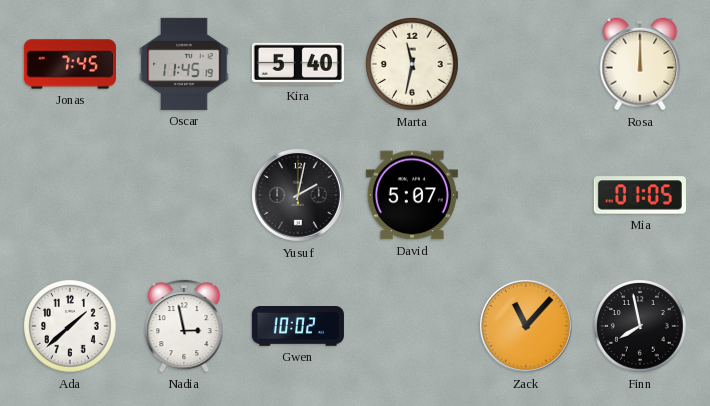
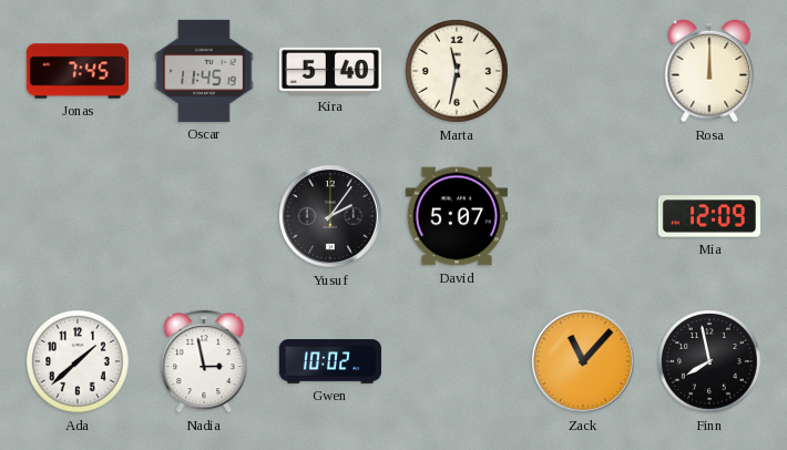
Yusuf: 2:02 -> 2:06
Mia: 01:05 -> 12:09
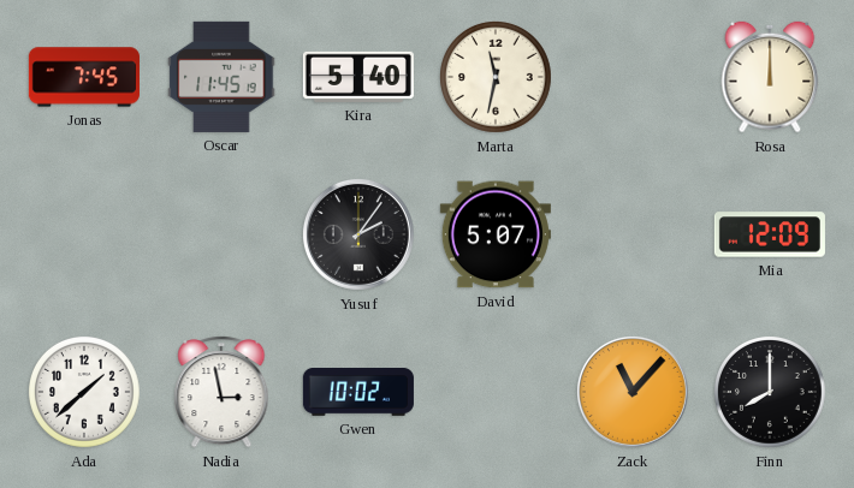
Finn: 7:58 -> 8:00
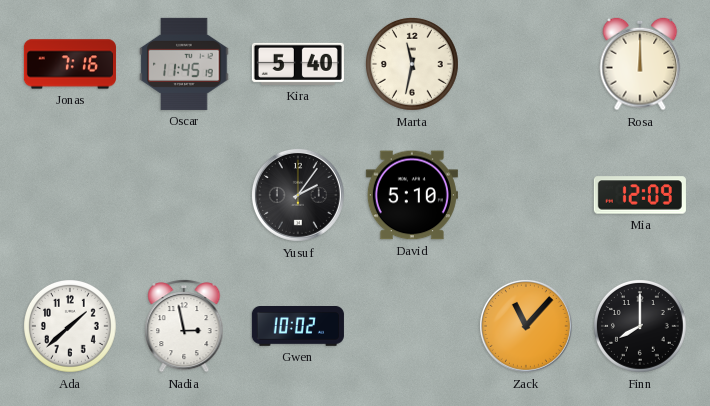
Jonas: 7:45 -> 7:16
David: 5:07 -> 5:10
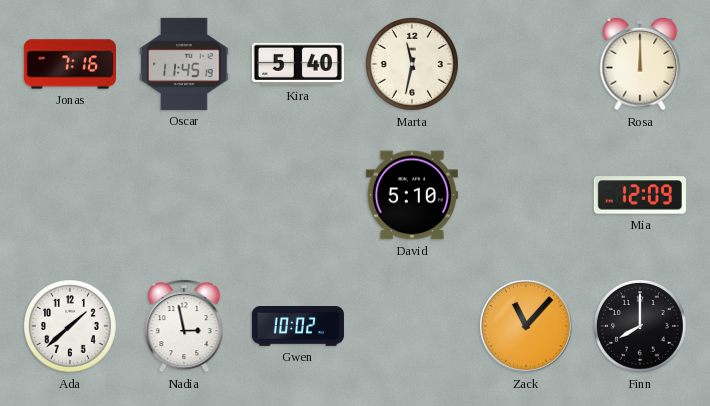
Yusuf: 2:06 -> none
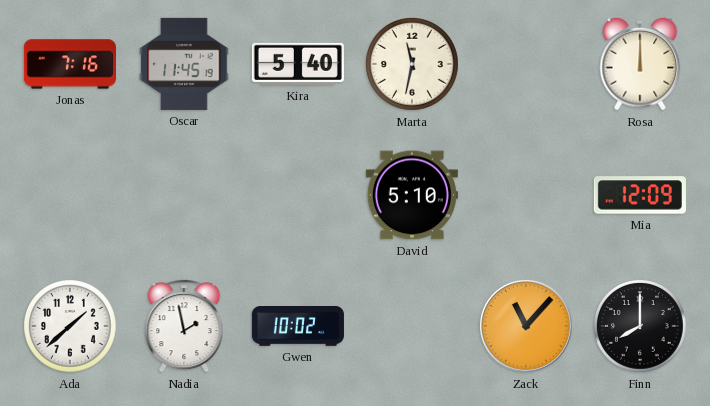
Nadia: 2:58 -> 1:58
